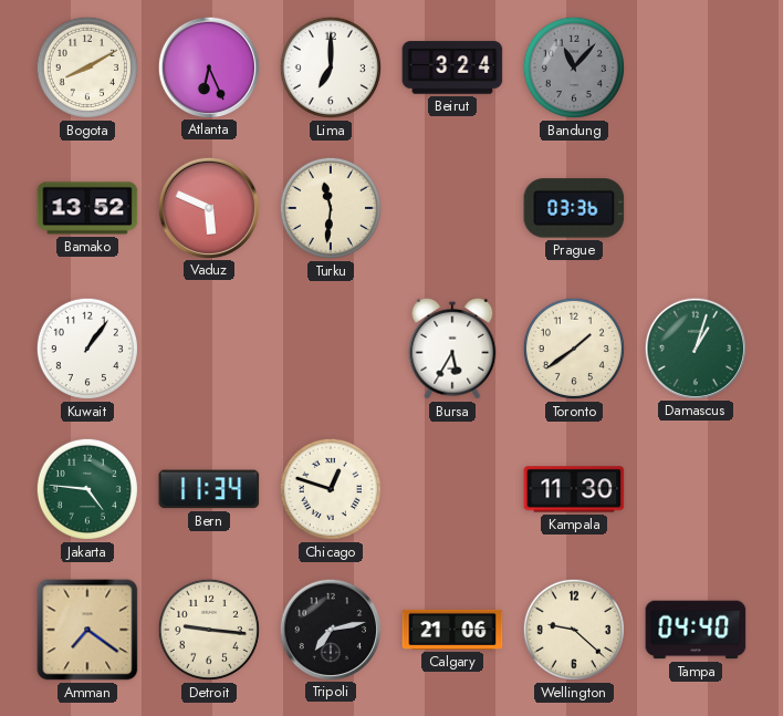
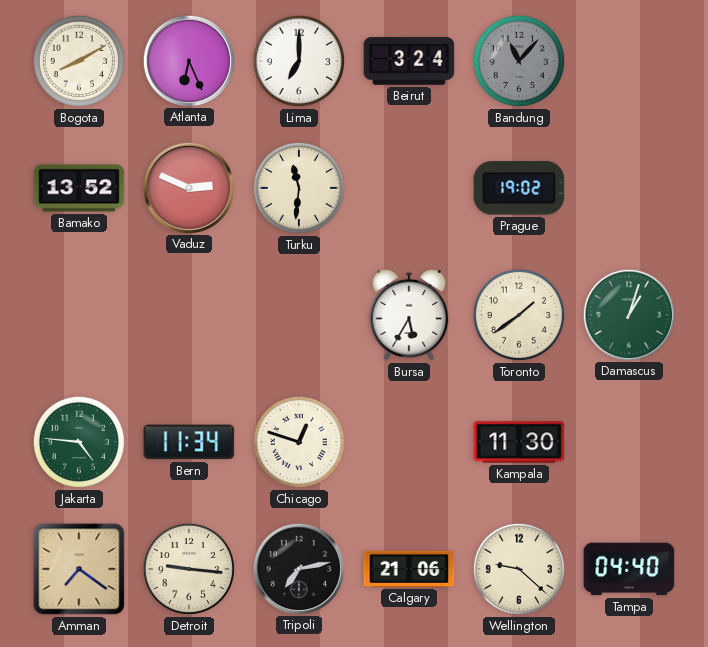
Vaduz: 5:49 -> 2:49
Prague: 03:36 -> 19:02
Kuwait: 1:06 -> none
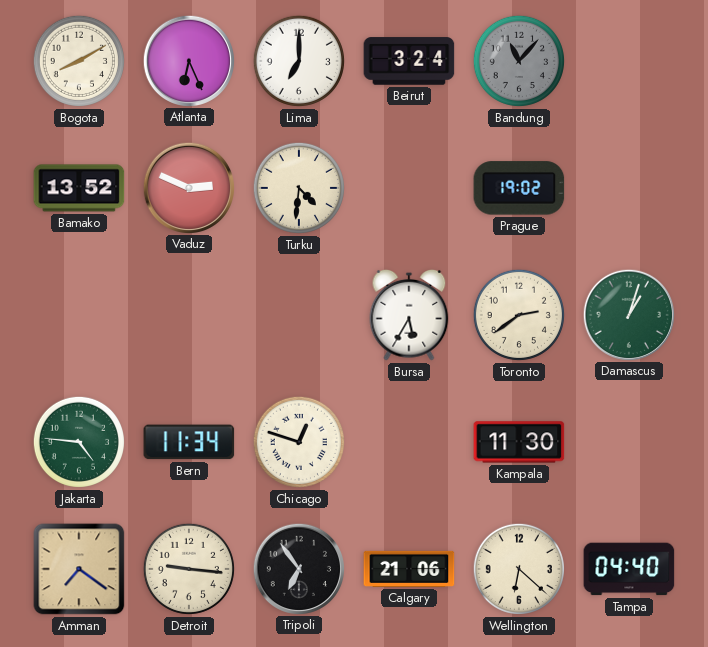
Turku: 11:31 -> 4:31
Toronto: 1:39 -> 2:39
Tripoli: 7:13 -> 6:54
Wellington: 9:22 -> 6:22
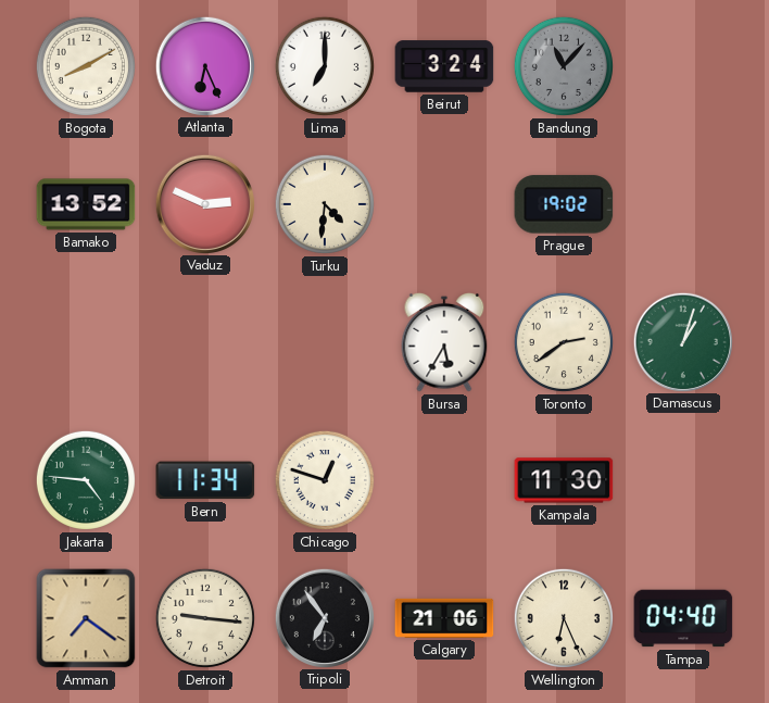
Wellington: 6:22 -> 6:26
